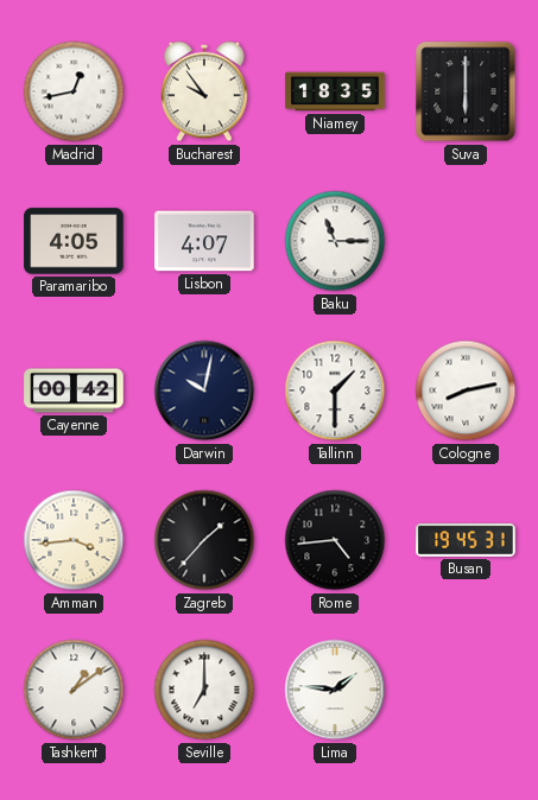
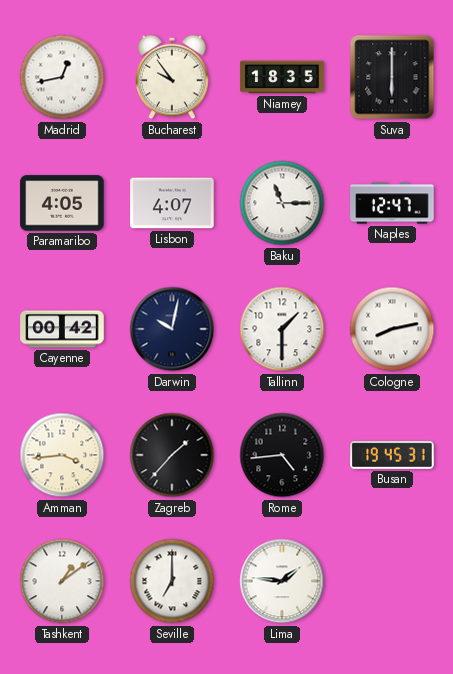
Naples: none -> 12:47
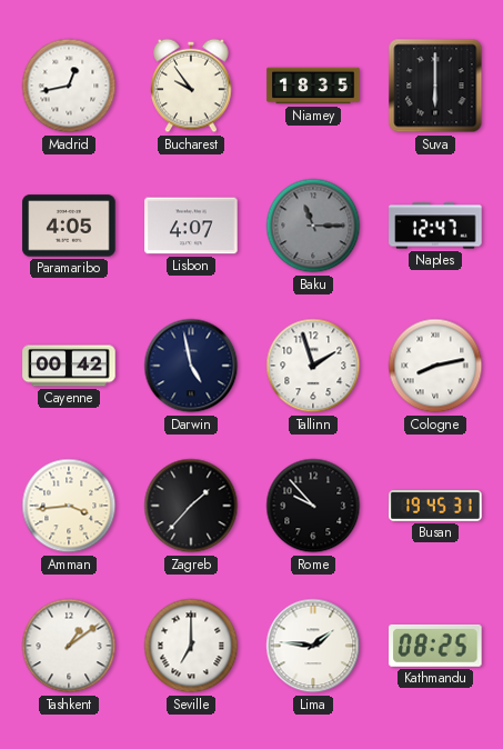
Baku dial: white -> grey
Darwin: 10:02 -> 4:58
Tallinn: 1:30 -> 1:57
Rome: 4:44 -> 9:53
Kathmandu: none -> 08:25
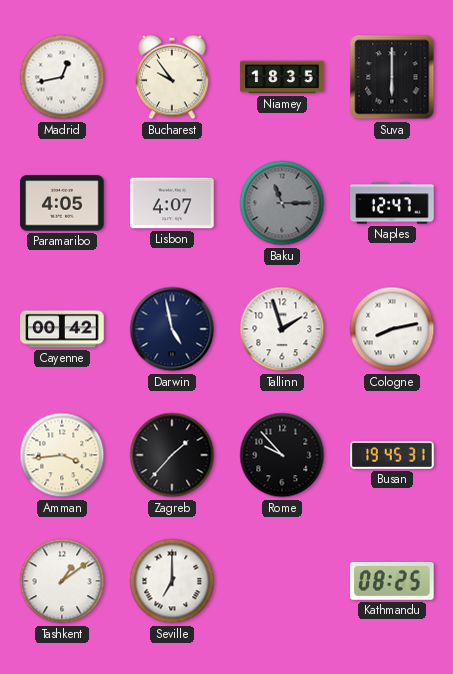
Lima: 1:46 -> none
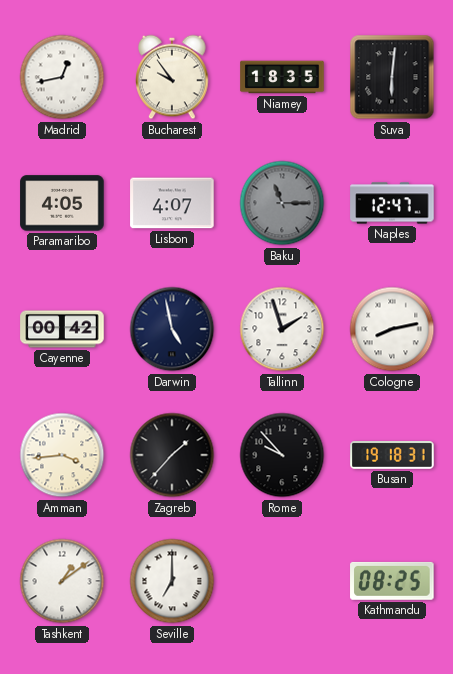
Suva: 6:00 -> 6:01
Busan: 19:45 -> 19:18
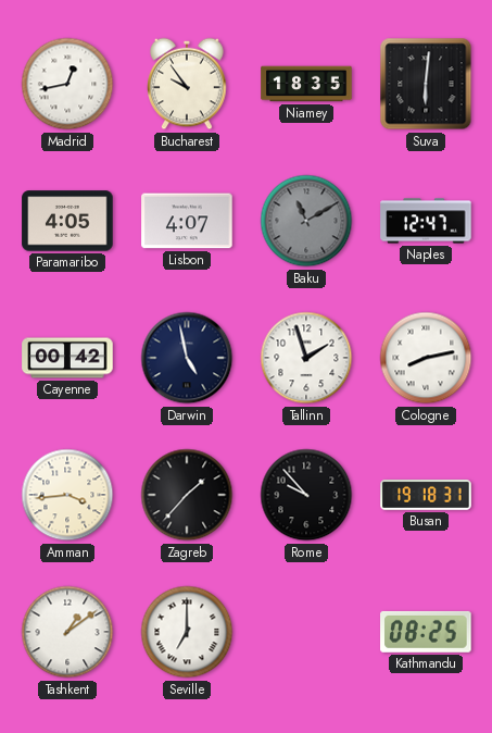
Baku: 11:15 -> 11:10
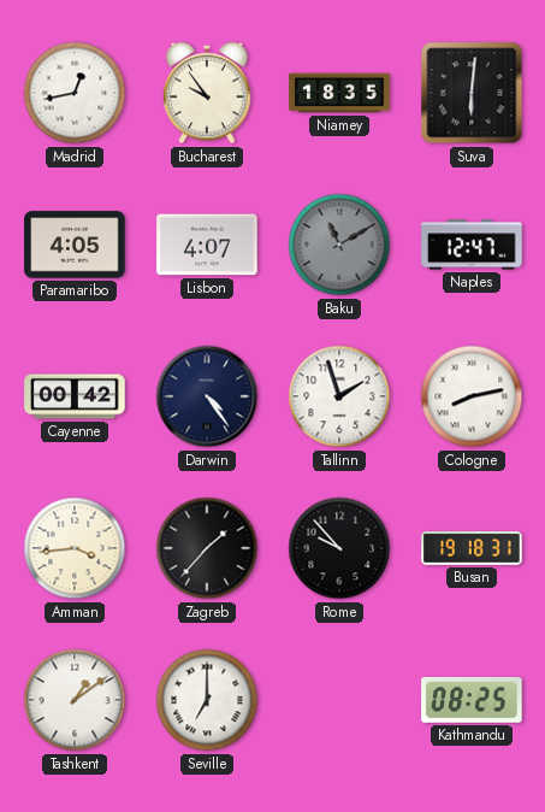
Darwin: 4:58 -> 4:24
